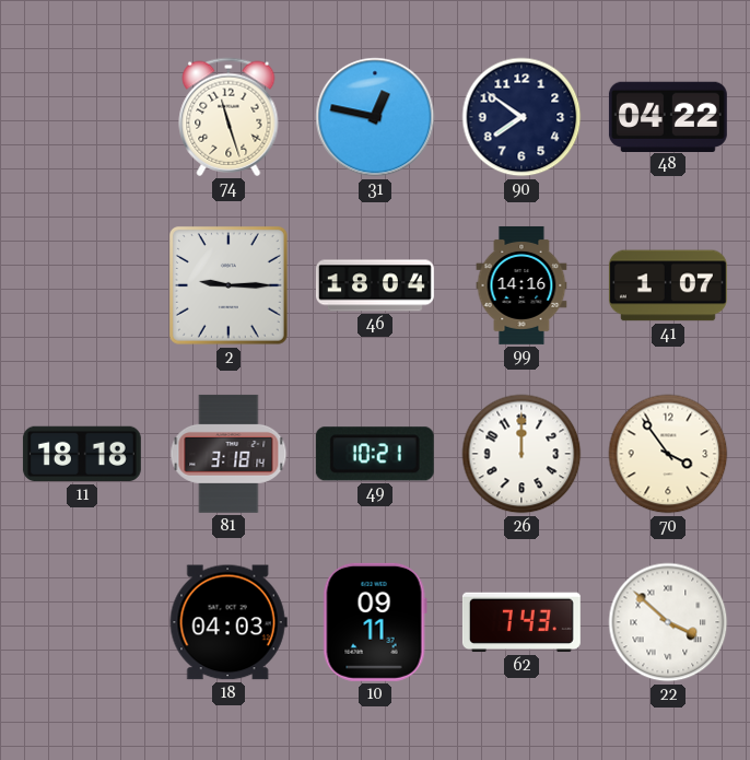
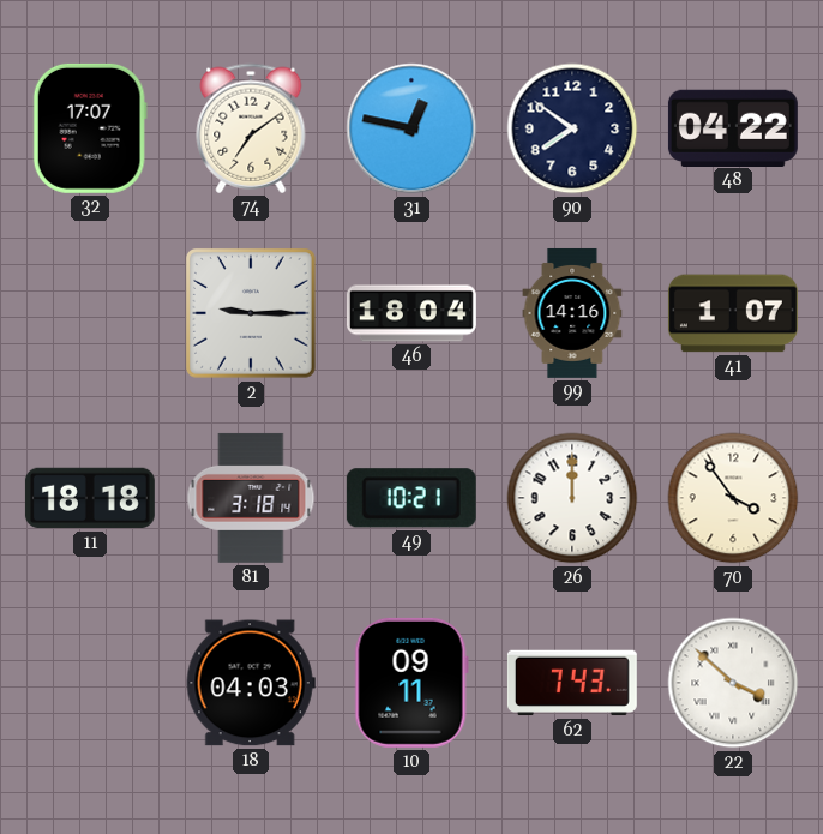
32: none -> 17:07
74: 11:27 -> 7:09
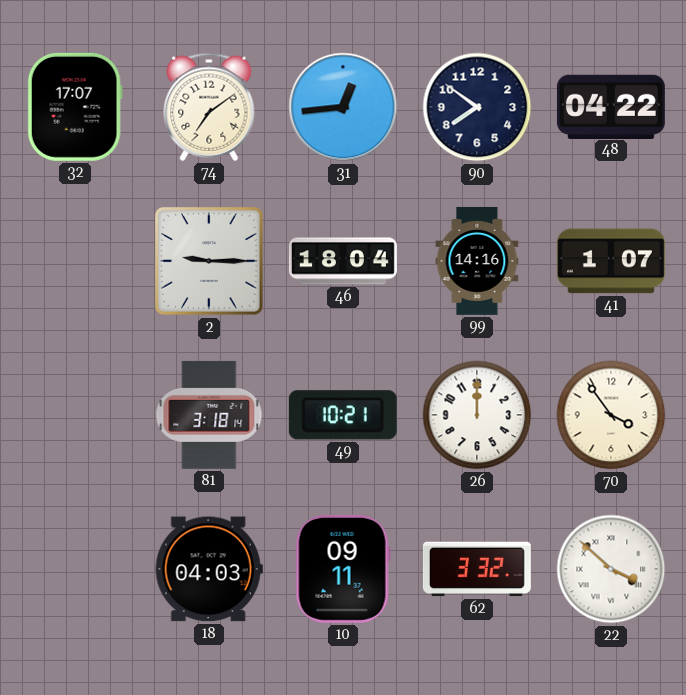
31: 12:47 -> 12:44
11: 18:18 -> none
62: 7:43 -> 3:32
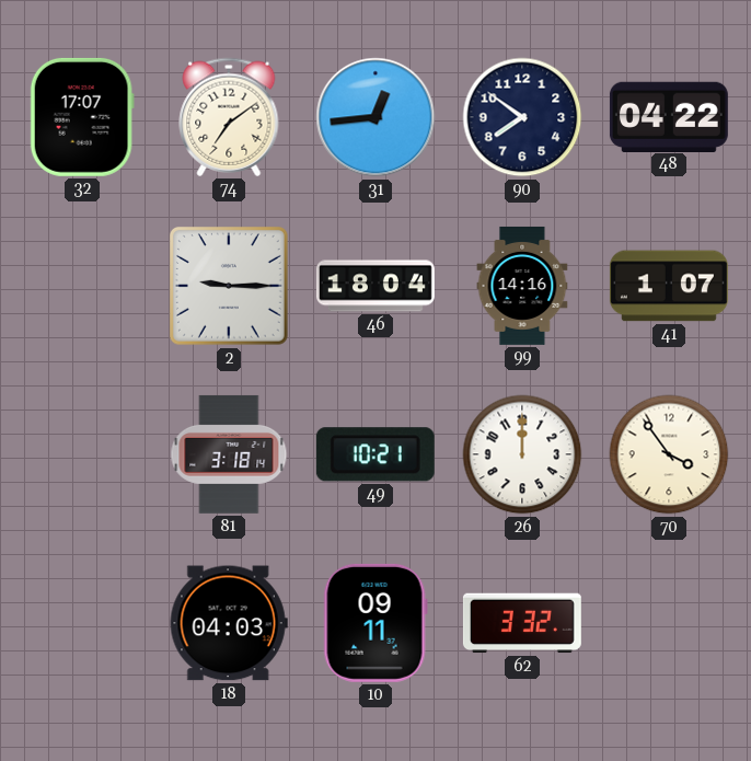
22: 3:52 -> none
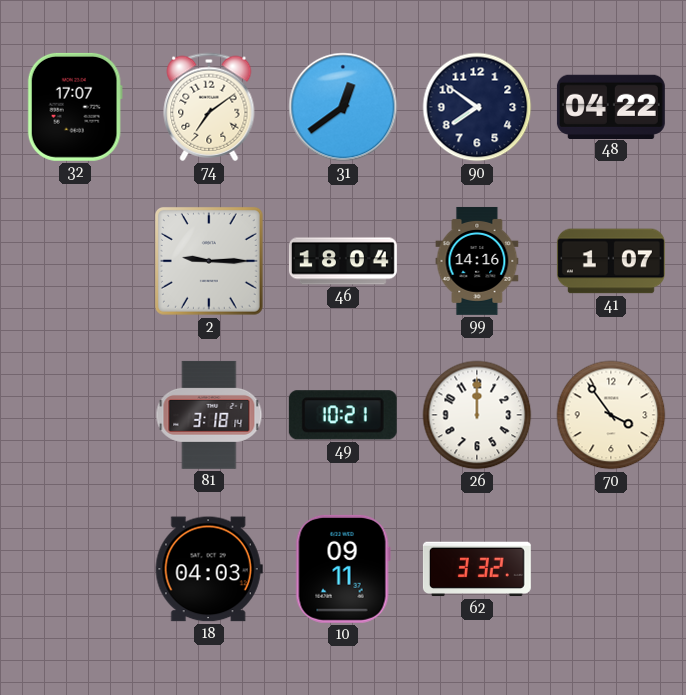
31: 12:44 -> 12:39
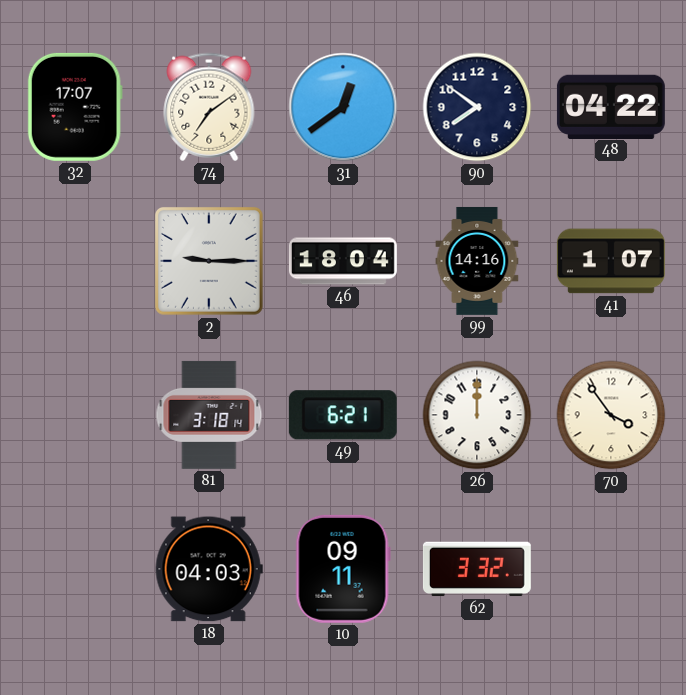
49: 10:21 -> 6:21
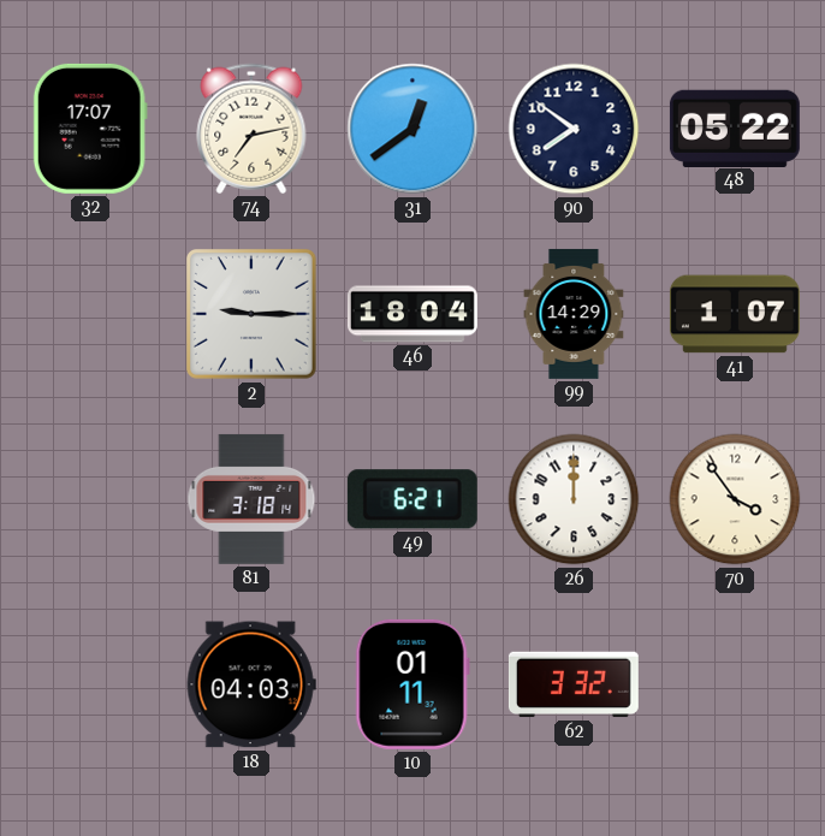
74: 7:09 -> 7:13
48: 04:22 -> 05:22
99: 14:16 -> 14:29
10: 09:11 -> 01:11
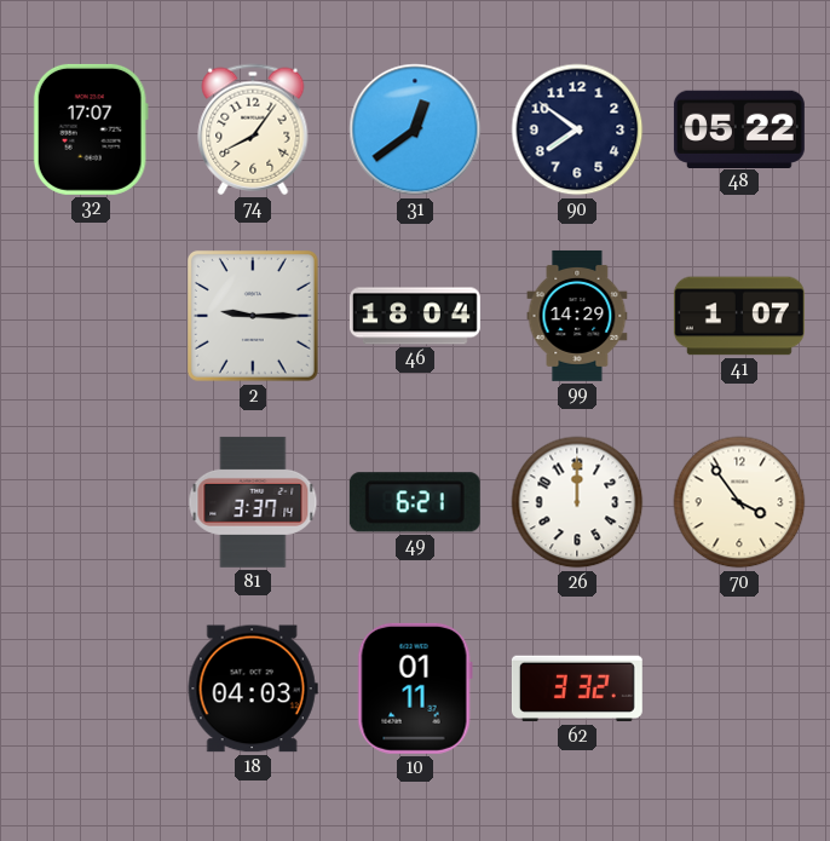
74: 7:13 -> 8:06
81: 3:18 -> 3:37
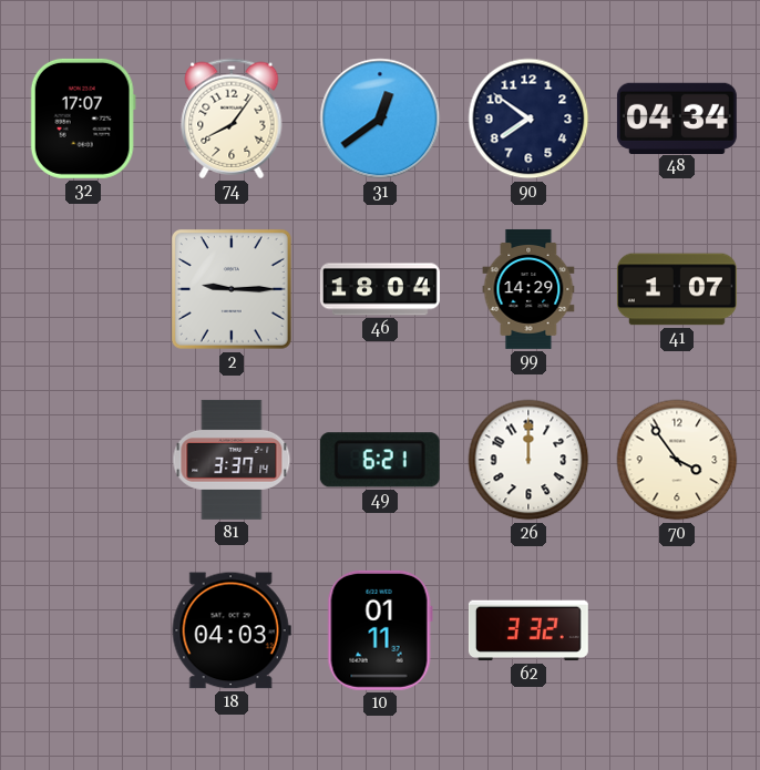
48: 05:22 -> 04:34
